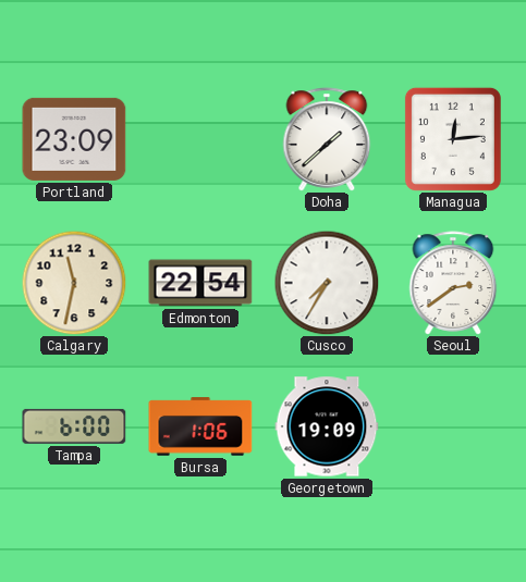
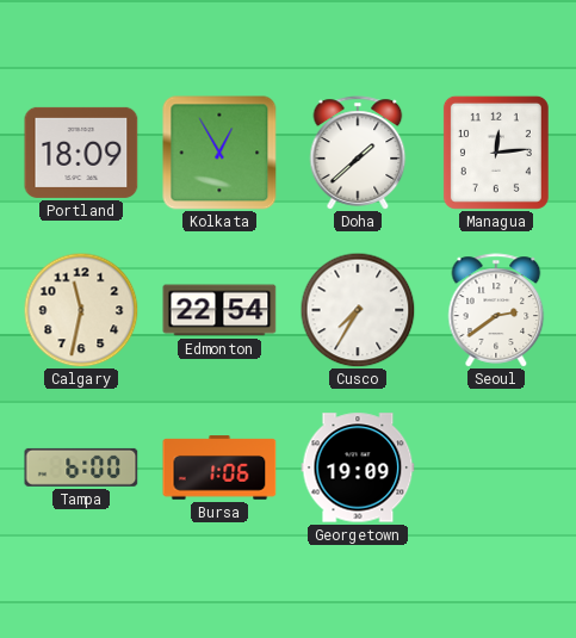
Portland: 23:09 -> 18:09
Kolkata: none -> 12:55
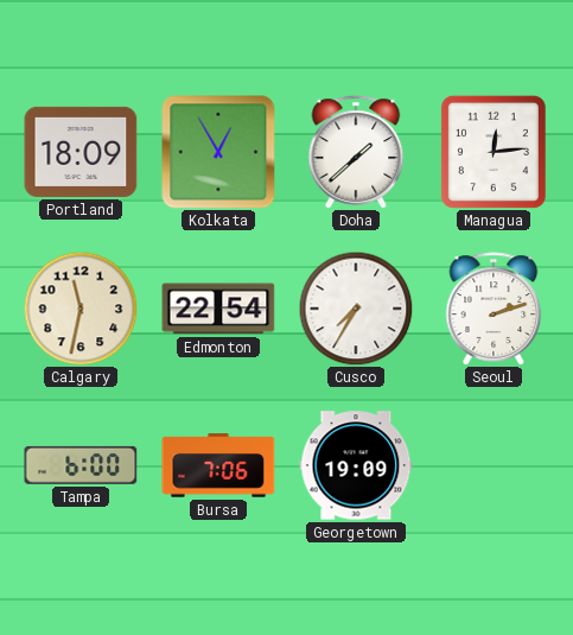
Seoul: 2:39 -> 2:12
Bursa: 1:06 -> 7:06
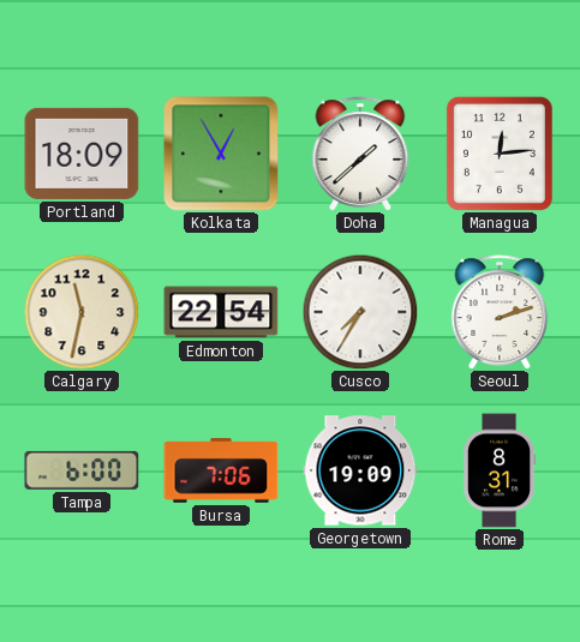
Rome: none -> 8:31
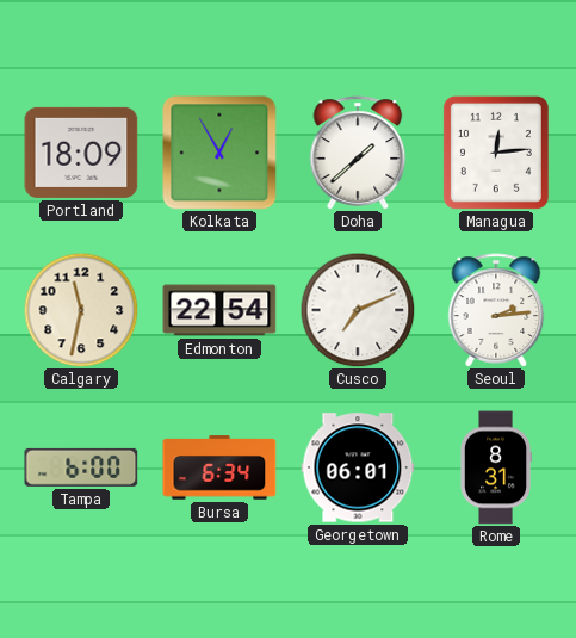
Cusco: 7:35 -> 7:11
Seoul: 2:12 -> 2:14
Bursa: 7:06 -> 6:34
Georgetown: 19:09 -> 06:01
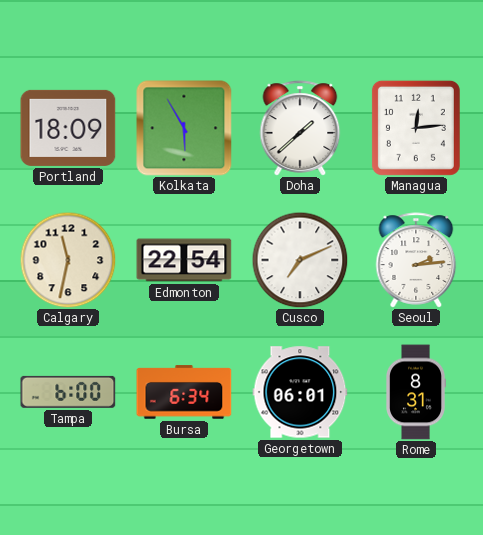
Kolkata: 12:55 -> 5:55
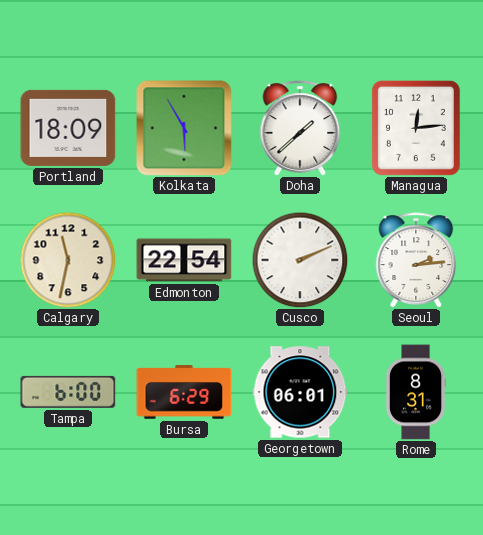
Cusco: 7:11 -> 2:11
Bursa: 6:34 -> 6:29
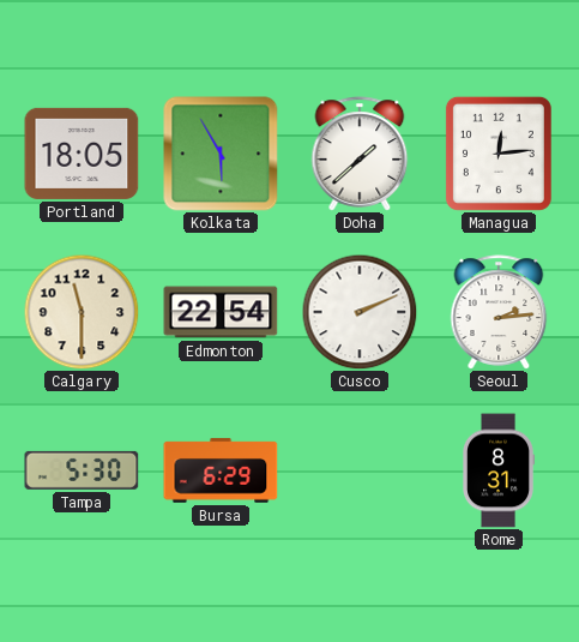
Portland: 18:09 -> 18:05
Calgary: 11:32 -> 11:30
Tampa: 6:00 -> 5:30
Georgetown: 06:01 -> none
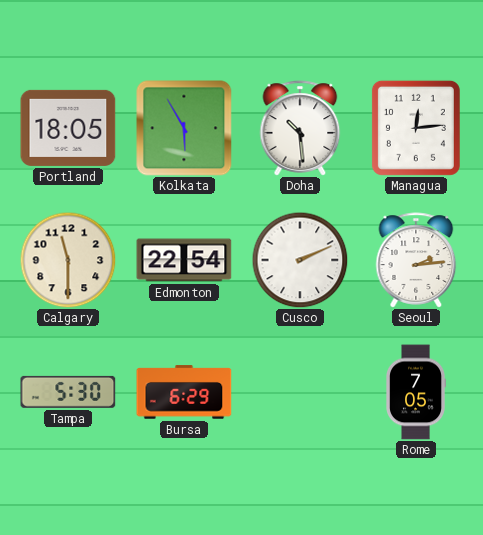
Doha: 1:38 -> 10:29
Rome: 8:31 -> 7:05
